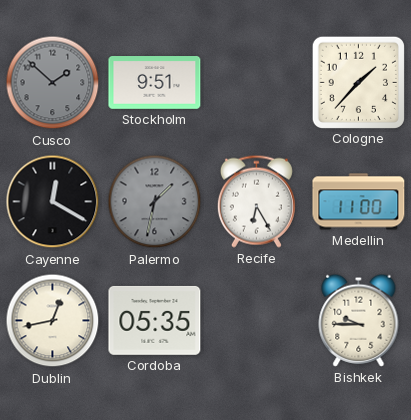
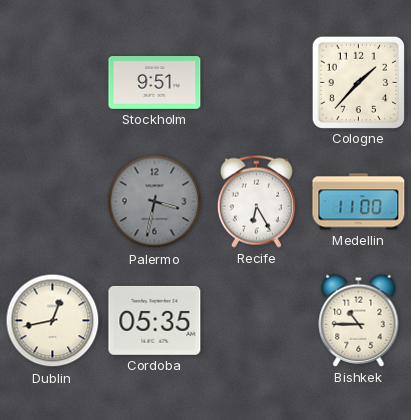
Cusco: 1:52 -> none
Cayenne: 12:20 -> none
Palermo: 1:32 -> 3:32
Bishkek: 9:45 -> 10:45
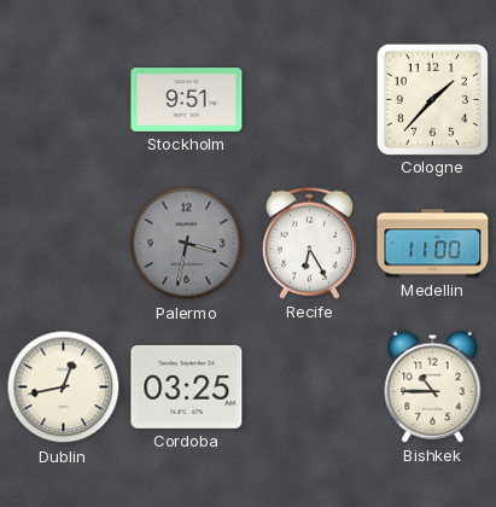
Cordoba: 05:35 -> 03:25
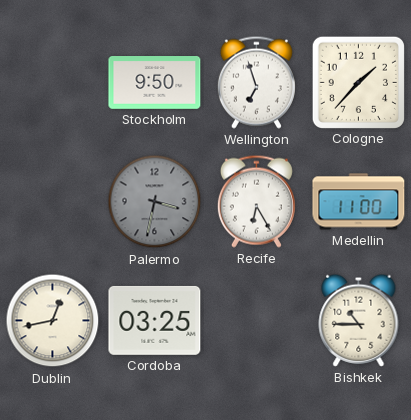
Stockholm: 9:51 -> 9:50
Wellington: none -> 6:57
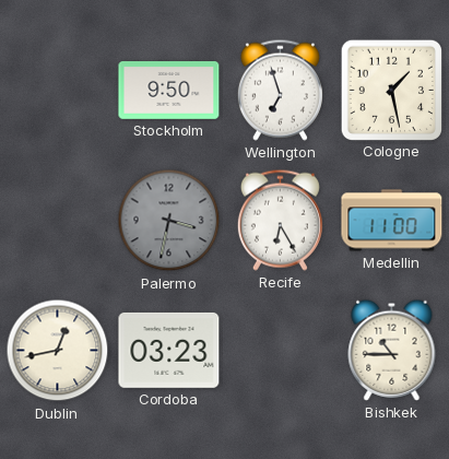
Cologne: 1:37 -> 1:28
Cordoba: 03:25 -> 03:23
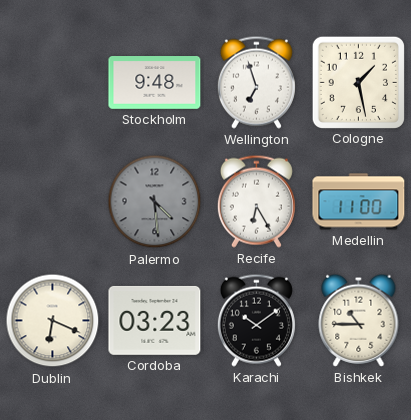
Stockholm: 9:50 -> 9:48
Palermo: 3:32 -> 4:29
Dublin: 12:43 -> 6:19
Karachi: none -> 10:09
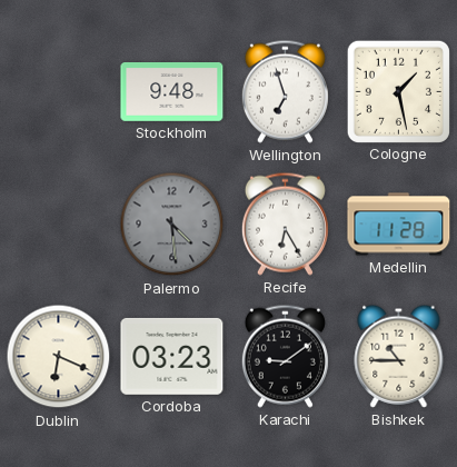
Medellin: 11:00 -> 11:28
Karachi: 10:09 -> 9:09
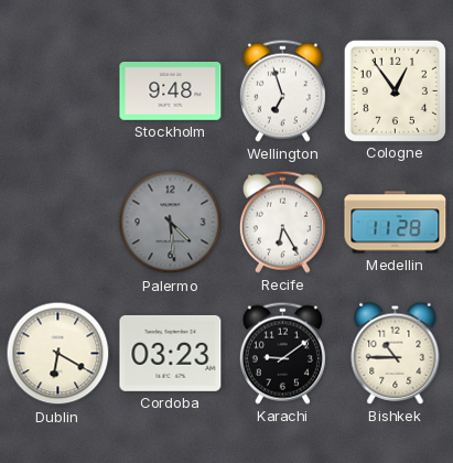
Cologne: 1:28 -> 12:54
Dublin: 6:19 -> 6:20
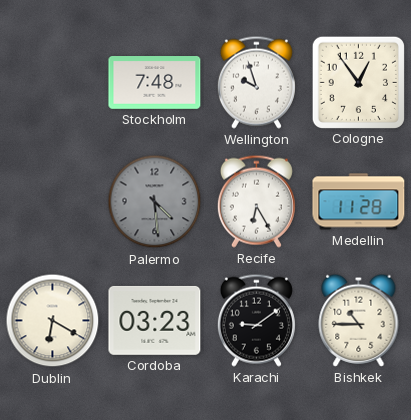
Stockholm: 9:48 -> 7:48
Wellington: 6:57 -> 9:57
